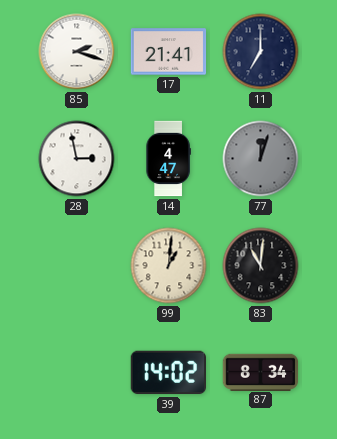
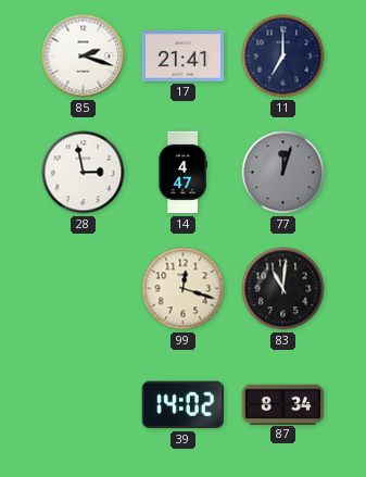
99: 1:01 -> 12:18
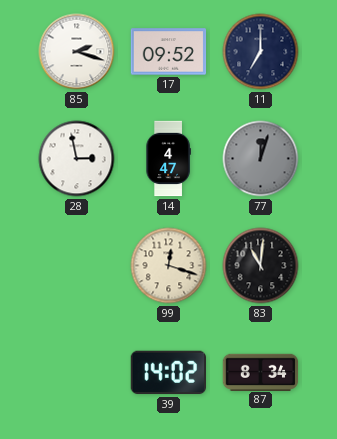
17: 21:41 -> 09:52
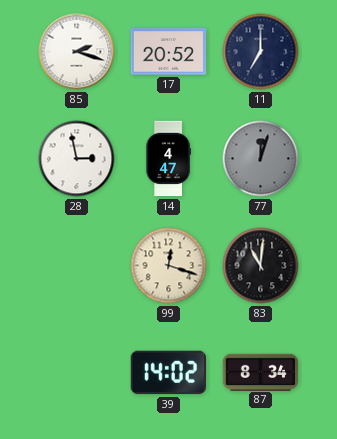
17: 09:52 -> 20:52
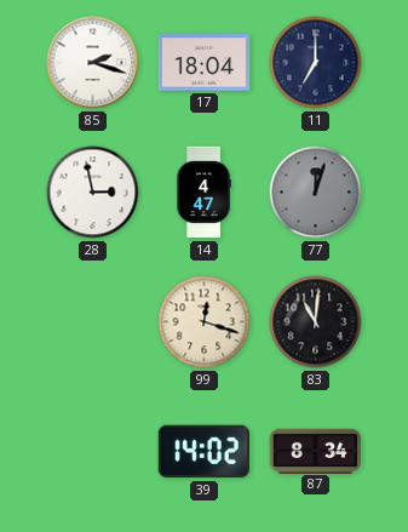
17: 20:52 -> 18:04
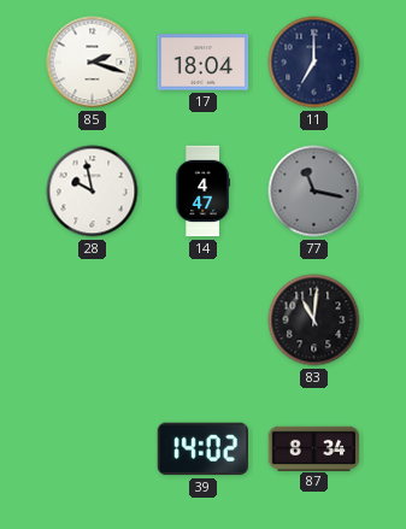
28: 2:58 -> 9:58
77: 12:03 -> 11:17
99: 12:18 -> none
